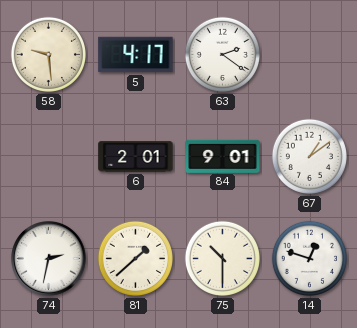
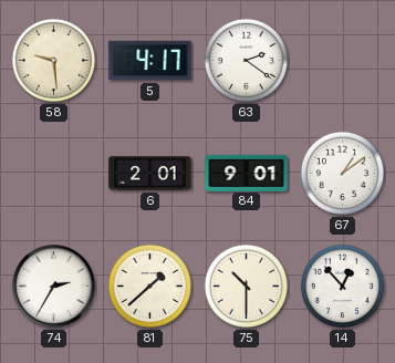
74: 2:32 -> 2:35
14: 12:48 -> 12:53
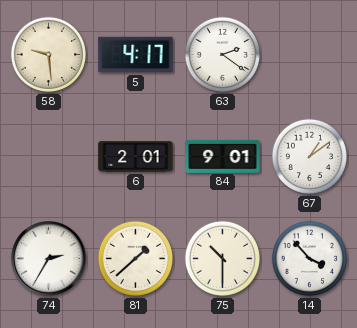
14: 12:53 -> 3:53
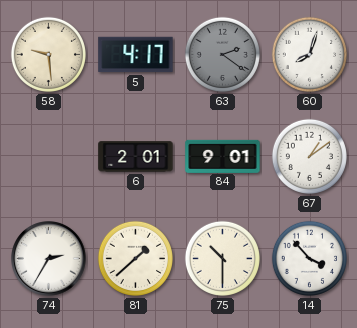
63 dial: white -> grey
60: none -> 8:03
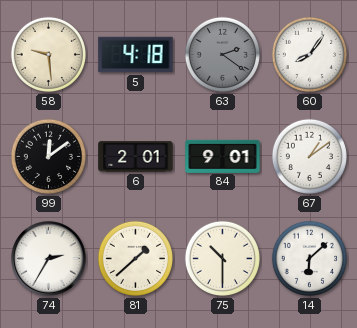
5: 4:17 -> 4:18
60: 8:03 -> 8:06
99: none -> 12:09
14: 3:53 -> 6:08
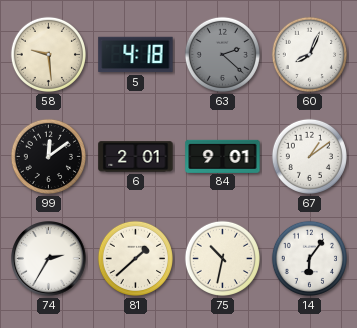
63: 2:21 -> 2:22
60: 8:06 -> 8:04
75: 10:30 -> 10:32
14: 6:08 -> 6:06
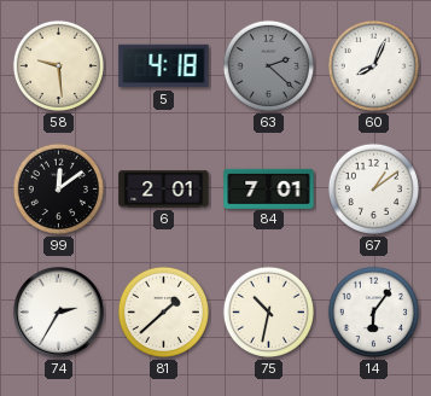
84: 9:01 -> 7:01
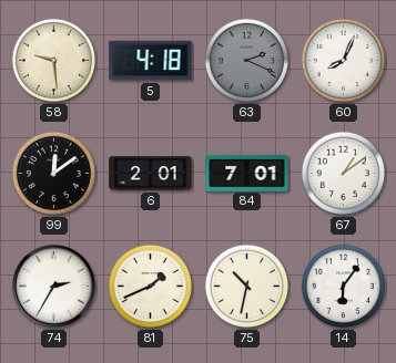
63: 2:22 -> 2:19
81: 1:38 -> 1:41
